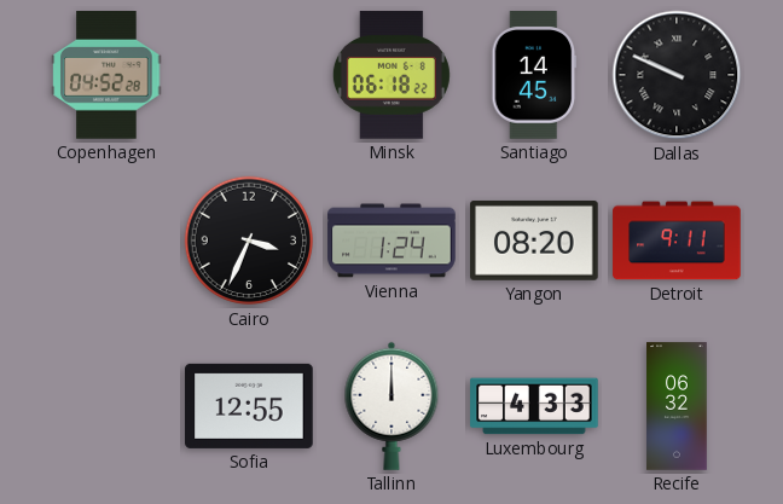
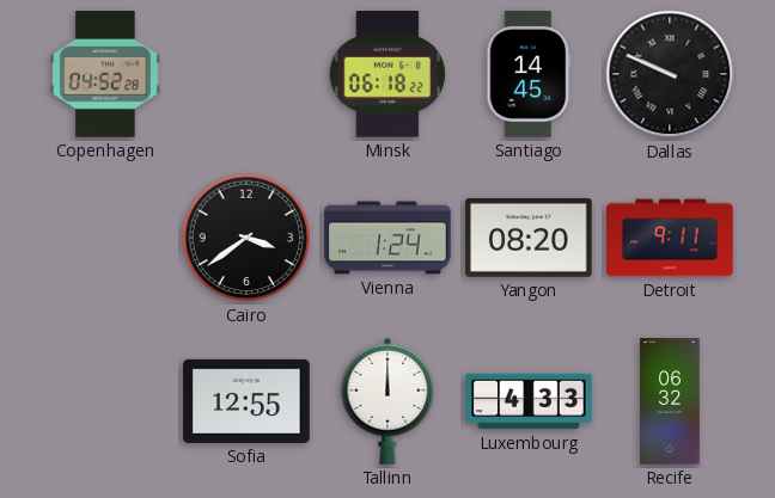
Cairo: 3:34 -> 3:39
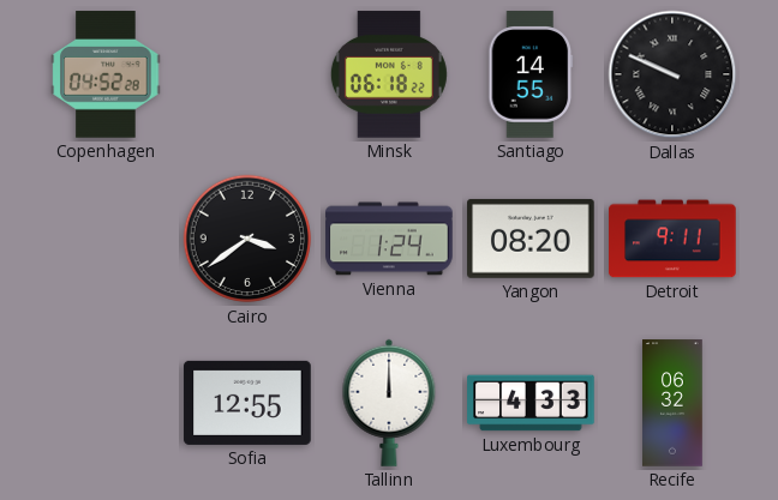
Santiago: 14:45 -> 14:55
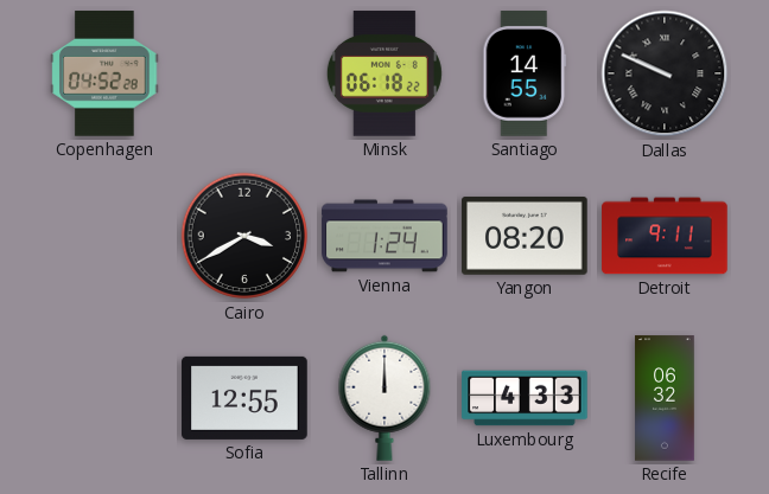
Cairo: 3:39 -> 3:40
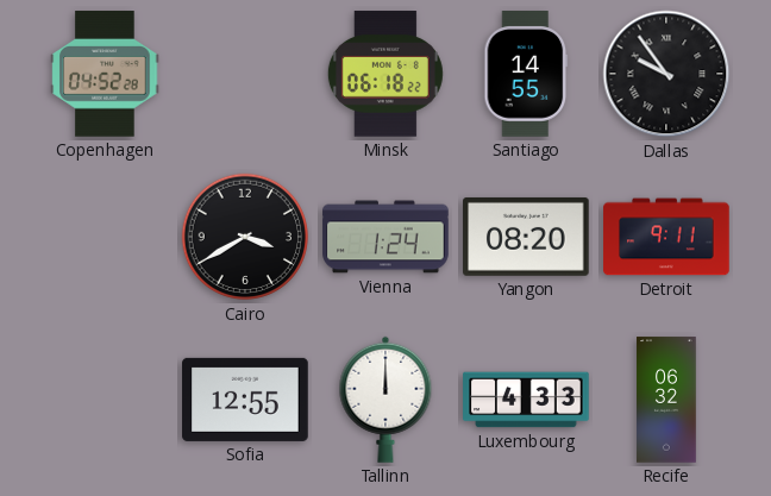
Dallas: 9:49 -> 9:54
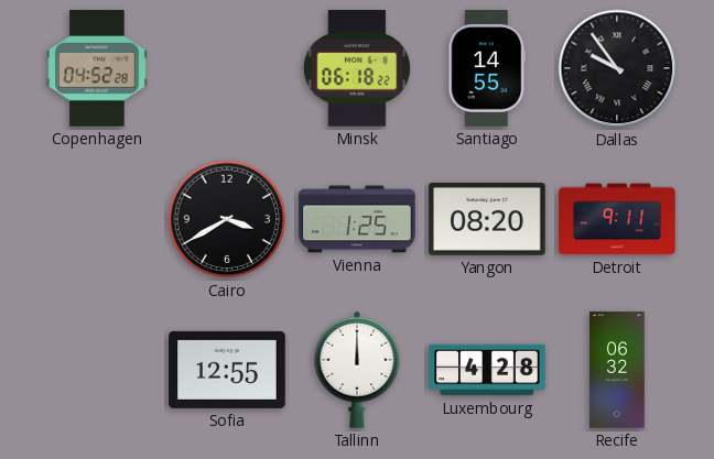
Vienna: 1:24 -> 1:25
Luxembourg: 4:33 -> 4:28
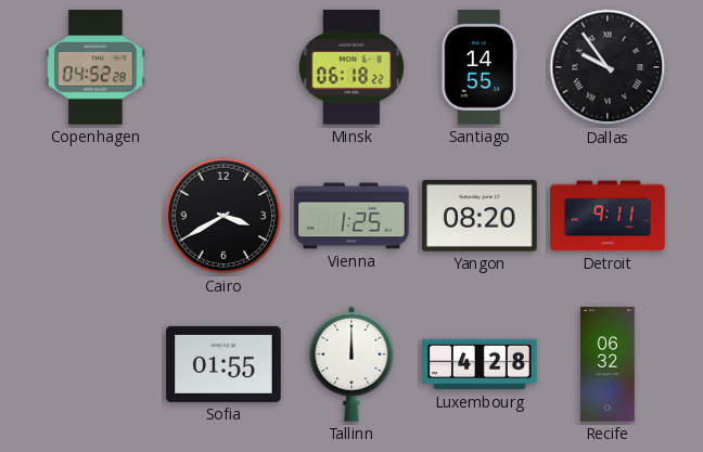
Sofia: 12:55 -> 01:55
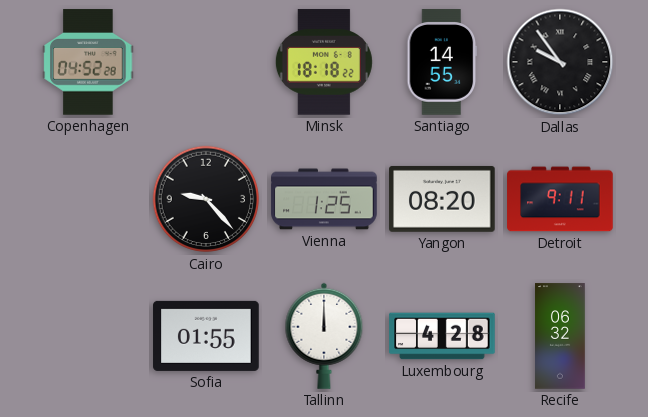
Minsk: 06:18 -> 18:18
Cairo: 3:40 -> 9:23
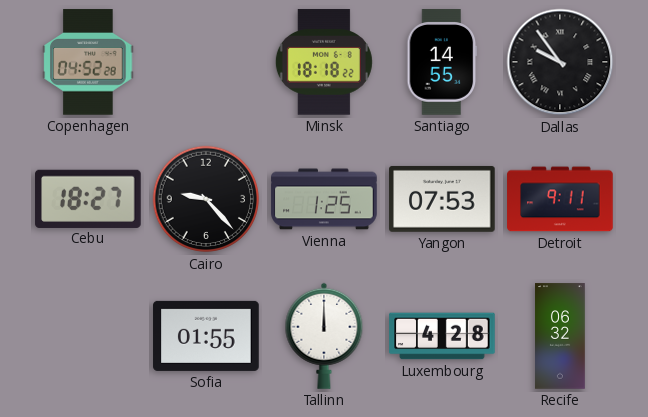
Cebu: none -> 18:27
Yangon: 08:20 -> 07:53
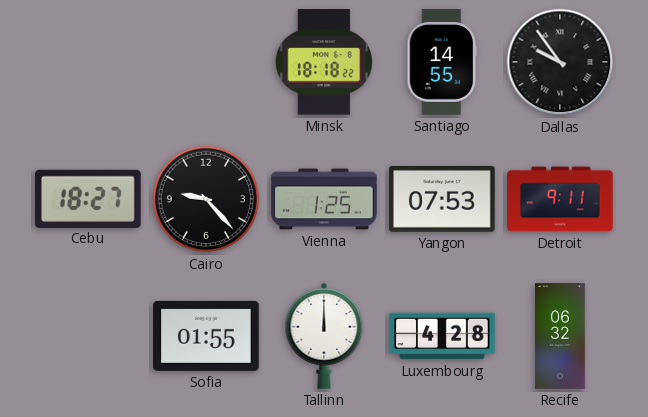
Copenhagen: 04:52 -> none
